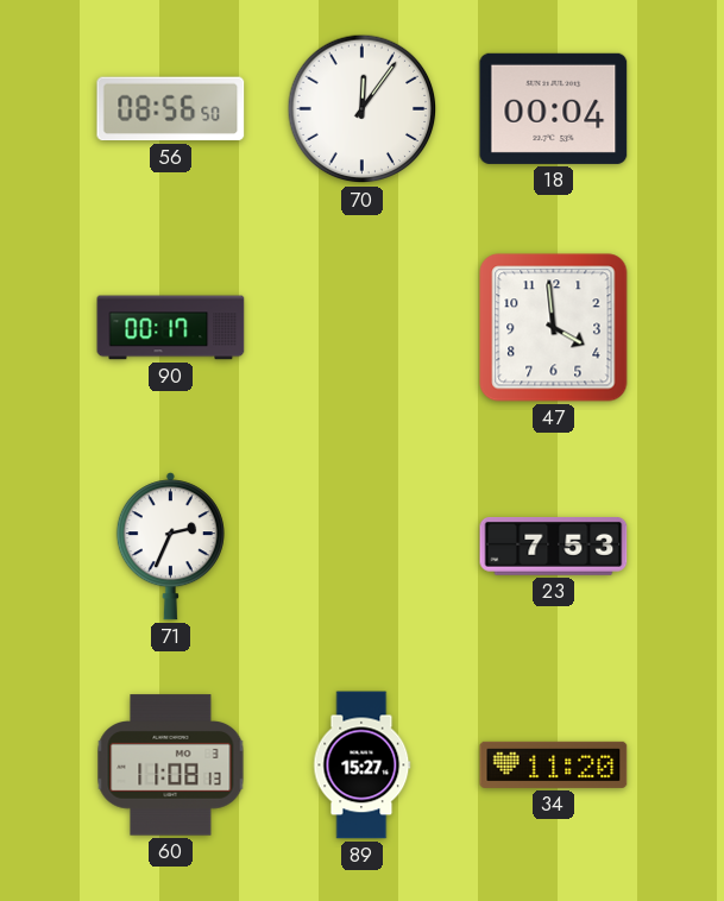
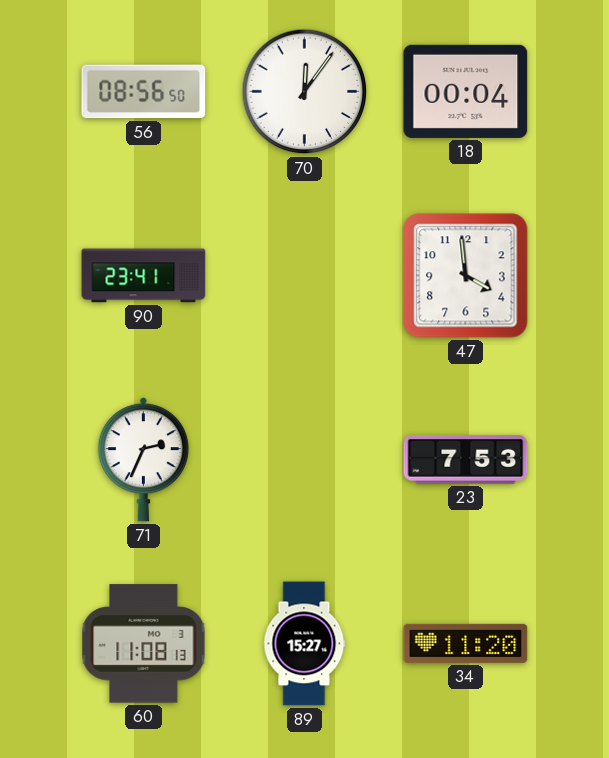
90: 00:17 -> 23:41
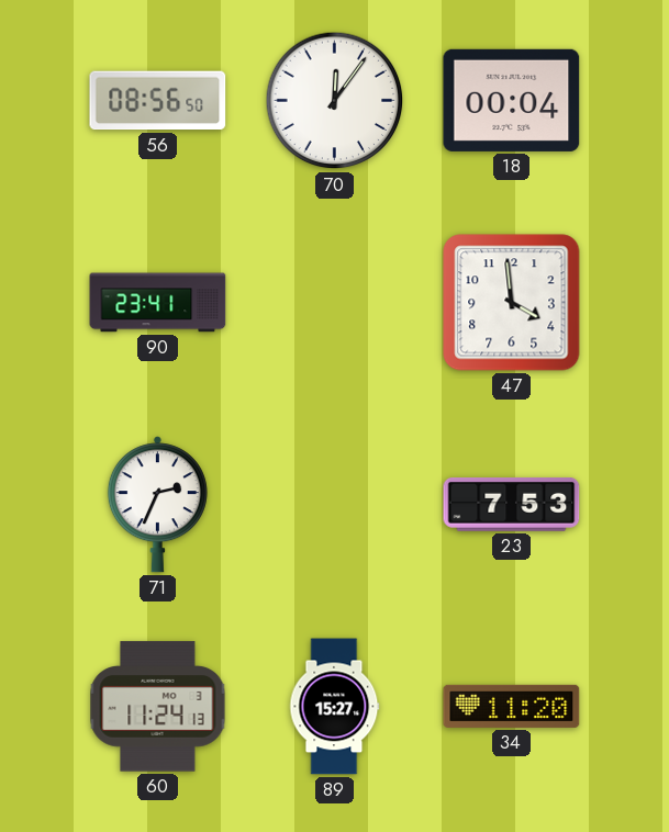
60: 11:08 -> 11:24
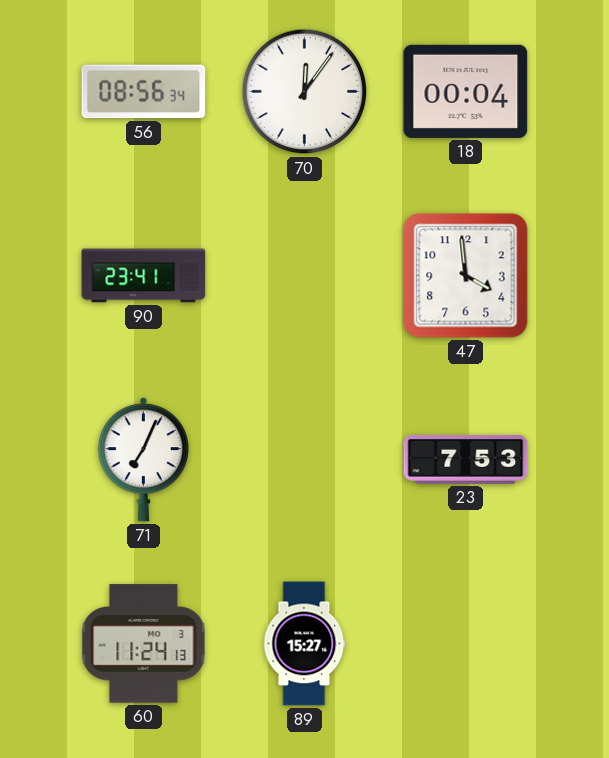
56: 08:56:50 -> 08:56:34
71: 2:34 -> 7:04
34: 11:20 -> none
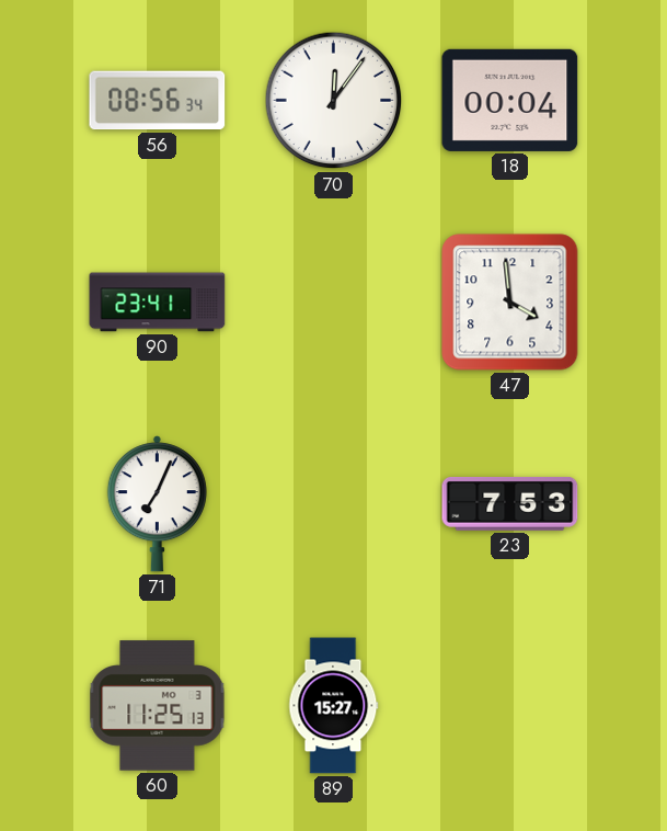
60: 11:24 -> 11:25
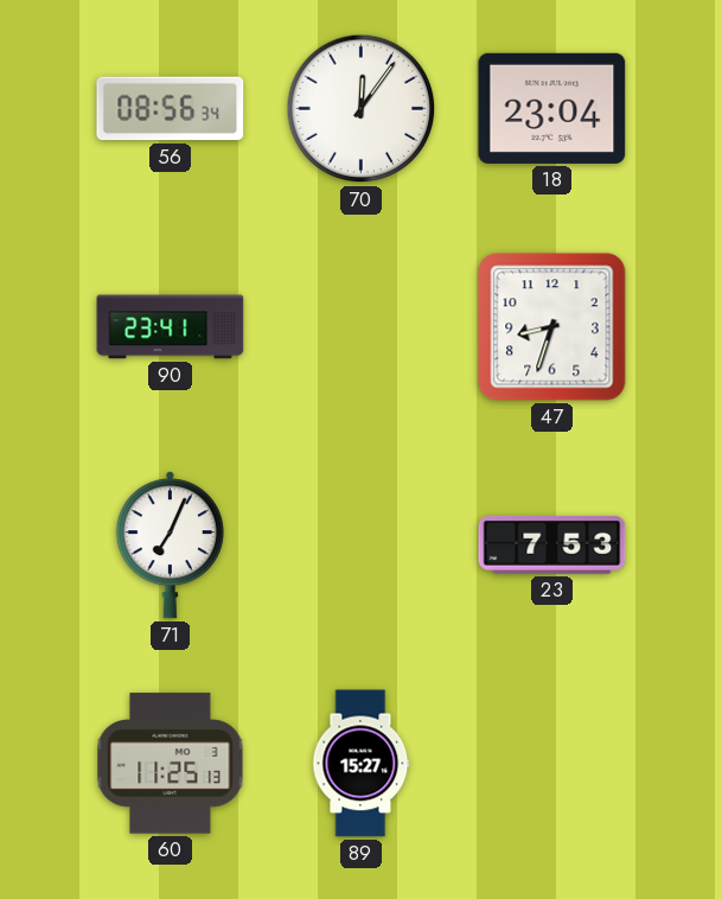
18: 00:04 -> 23:04
47: 3:59 -> 8:33
